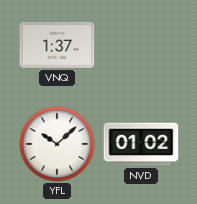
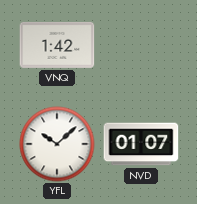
VNQ: 1:37 -> 1:42
NVD: 01:02 -> 01:07
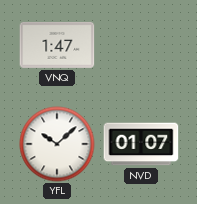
VNQ: 1:42 -> 1:47
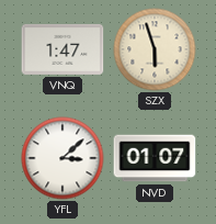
SZX: none -> 5:57
YFL: 10:08 -> 3:08
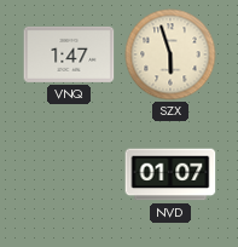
YFL: 3:08 -> none
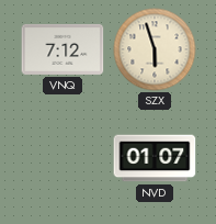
VNQ: 1:47 -> 7:12
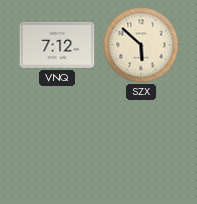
SZX: 5:57 -> 5:52
NVD: 01:07 -> none
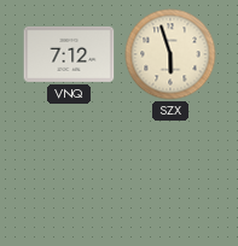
SZX: 5:52 -> 5:57
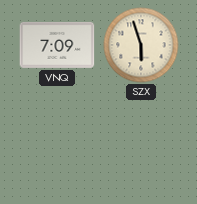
VNQ: 7:12 -> 7:09
